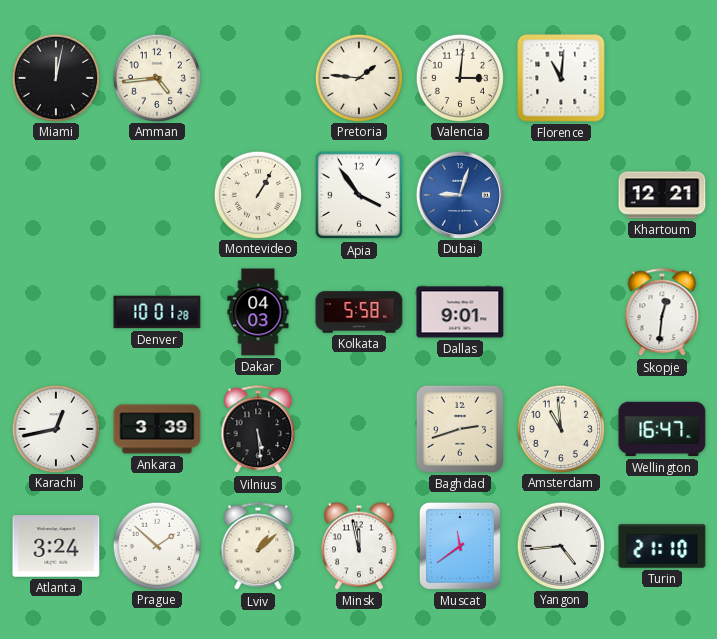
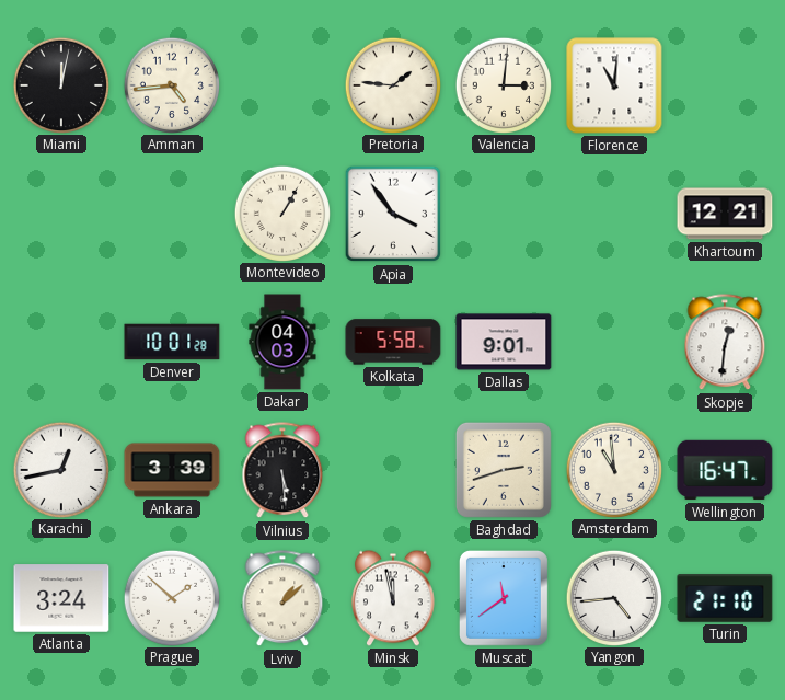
Dubai: 9:03 -> none
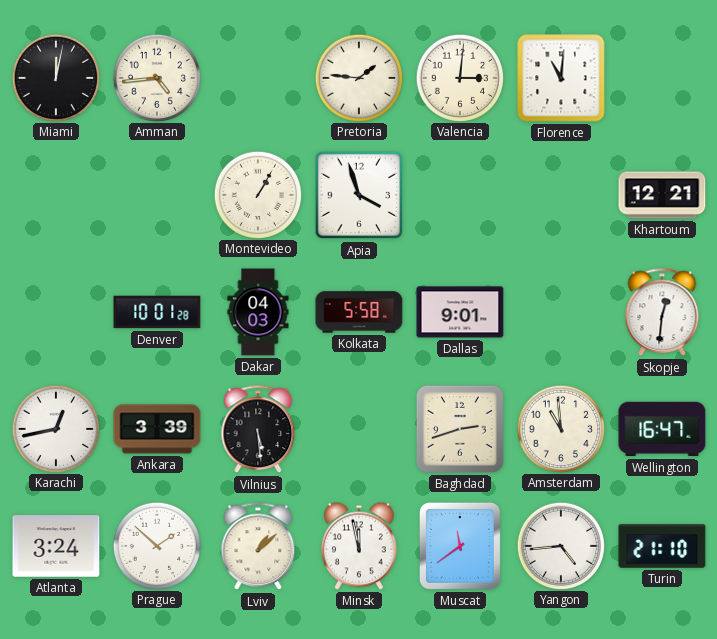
Apia: 3:54 -> 3:57
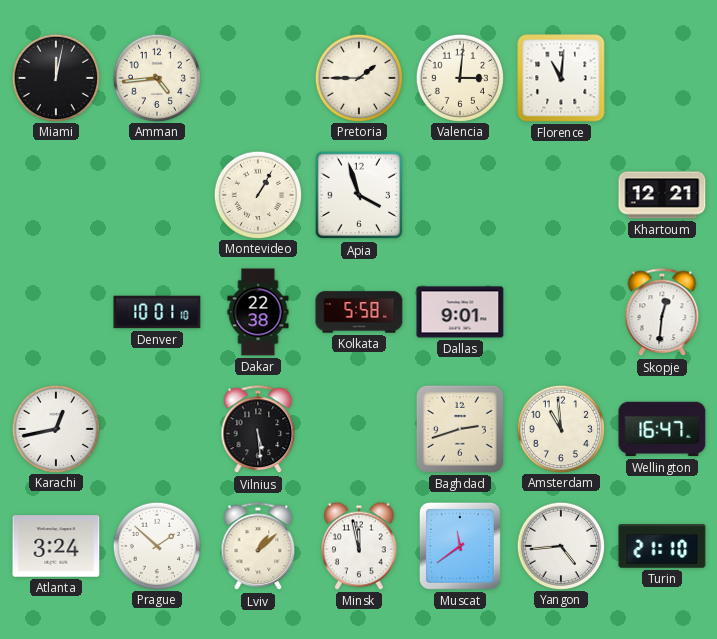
Pretoria: 1:46 -> 1:45
Denver: 10:01:28 -> 10:01:10
Dakar: 04:03 -> 22:38
Ankara: 3:39 -> none
